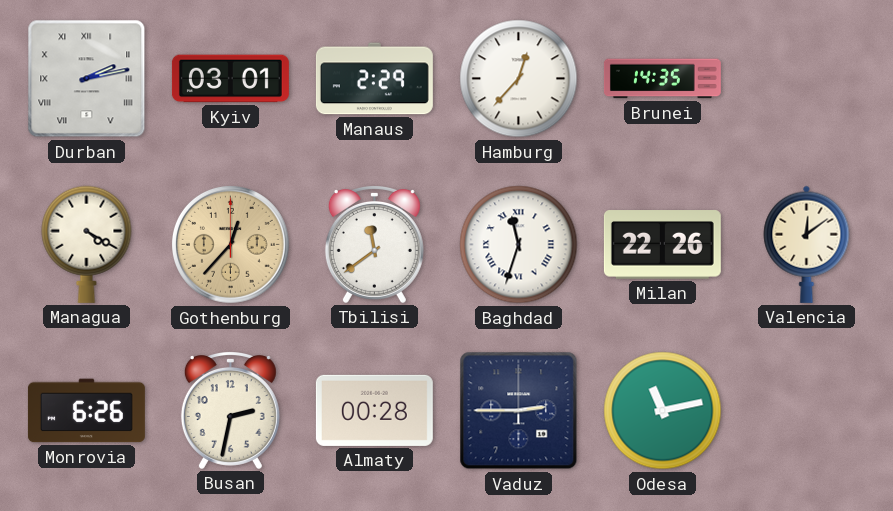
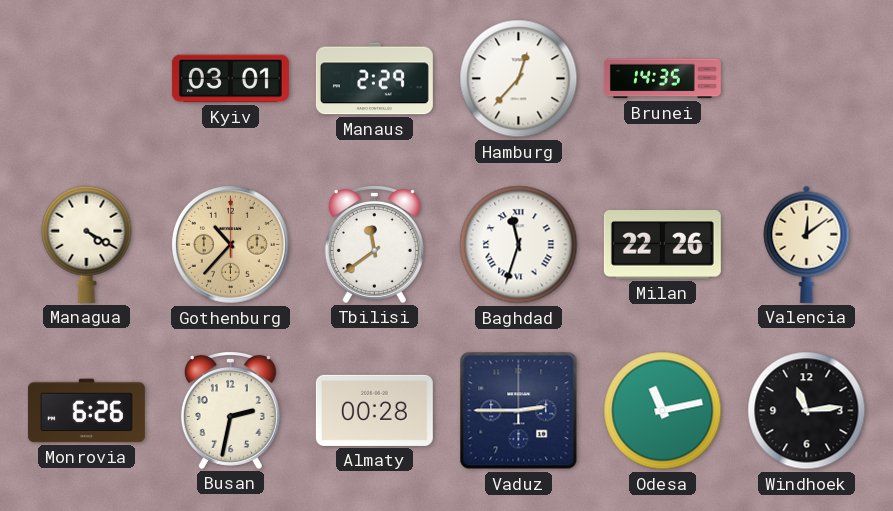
Durban: 2:13 -> none
Gothenburg: 12:37 -> 10:37
Windhoek: none -> 11:14
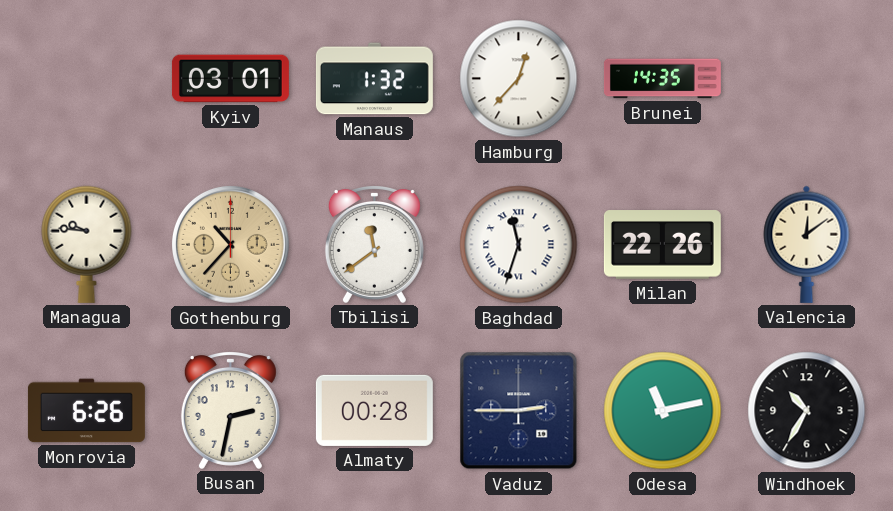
Manaus: 2:29 -> 1:32
Managua: 4:20 -> 9:46
Windhoek: 11:14 -> 10:35
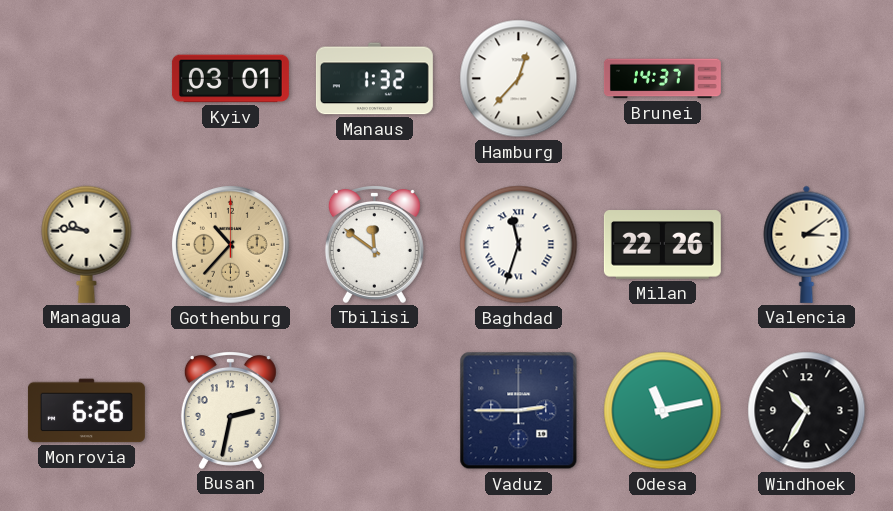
Brunei: 14:35 -> 14:37
Tbilisi: 11:39 -> 11:51
Valencia: 12:09 -> 3:09
Almaty: 00:28 -> none
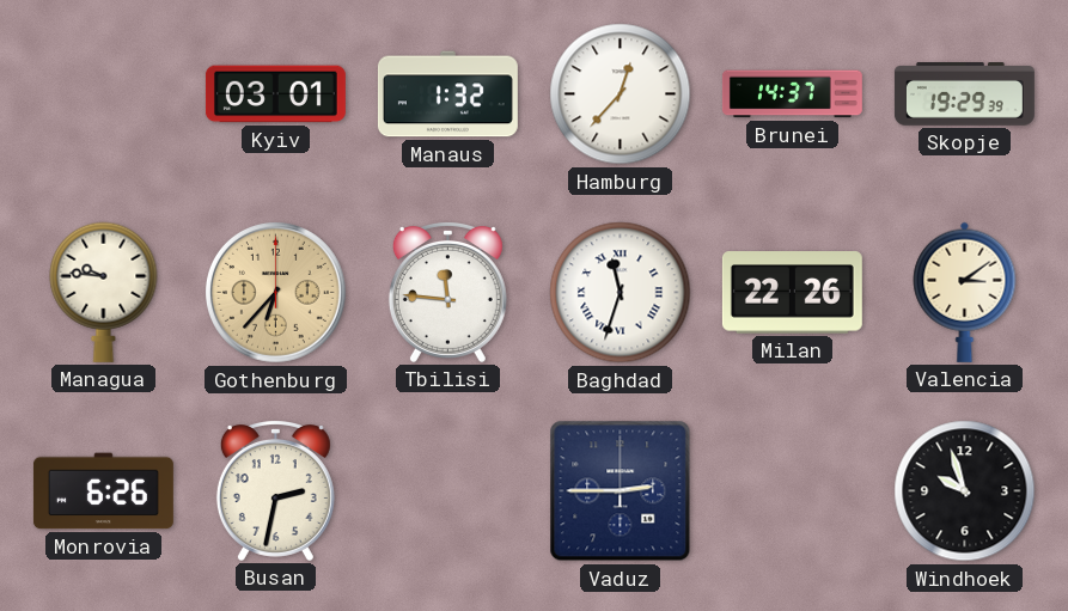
Skopje: none -> 19:29
Gothenburg: 10:37 -> 6:37
Tbilisi: 11:51 -> 11:46
Odesa: 11:13 -> none
Windhoek: 10:35 -> 9:57
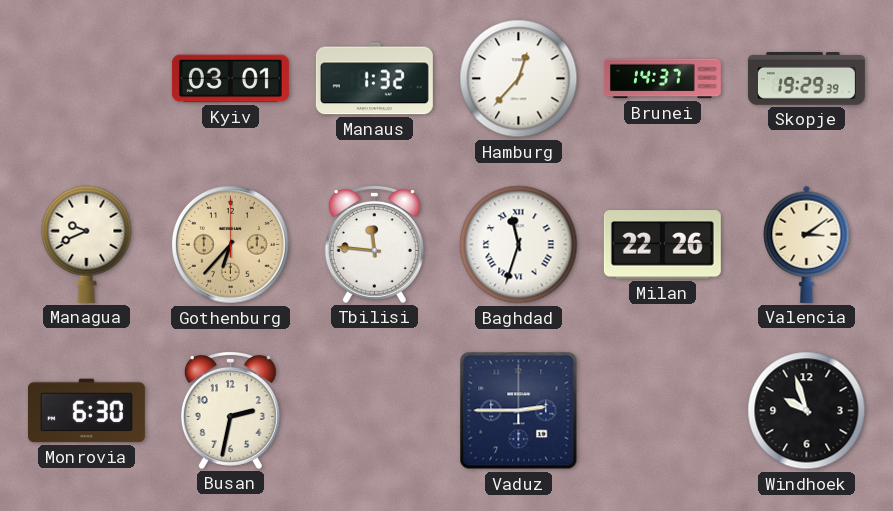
Managua: 9:46 -> 9:41
Monrovia: 6:26 -> 6:30
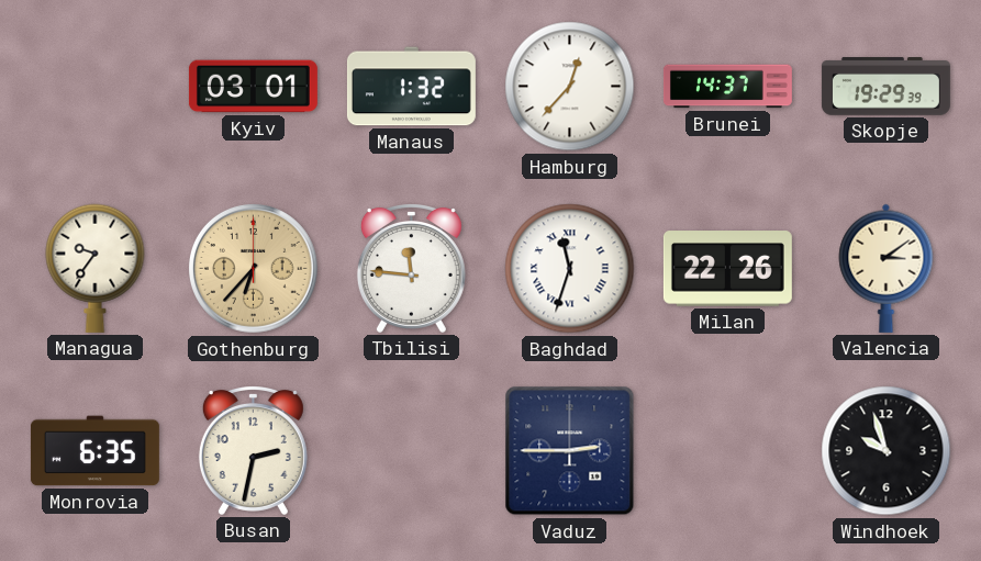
Managua: 9:41 -> 9:36
Monrovia: 6:30 -> 6:35
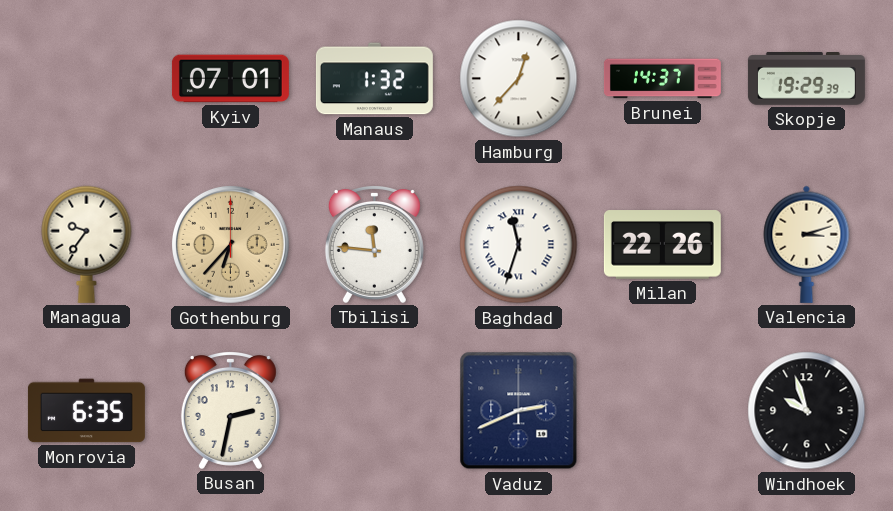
Kyiv: 03:01 -> 07:01
Valencia: 3:09 -> 3:12
Vaduz: 2:45 -> 2:41
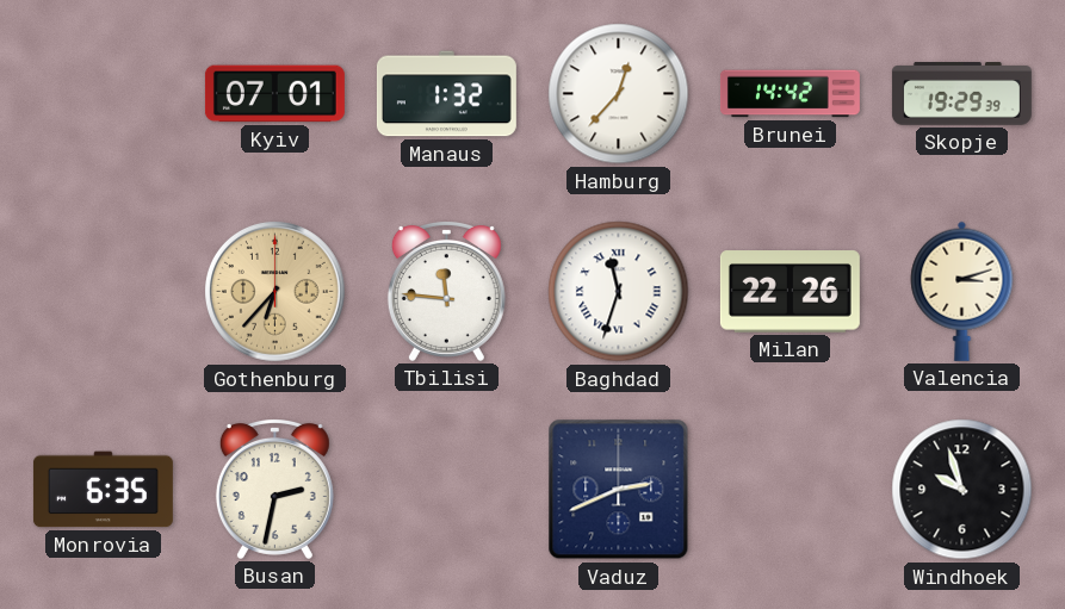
Brunei: 14:37 -> 14:42
Managua: 9:36 -> none
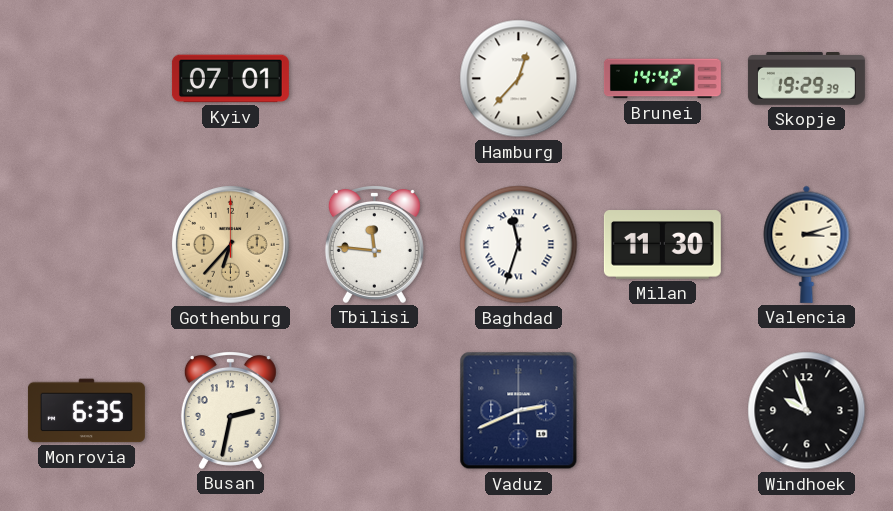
Manaus: 1:32 -> none
Milan: 22:26 -> 11:30
